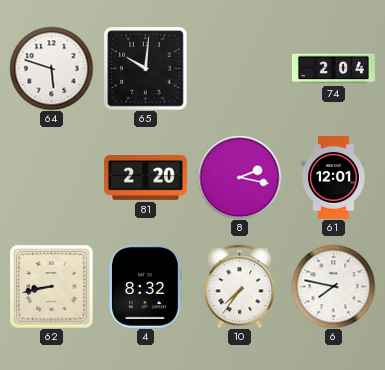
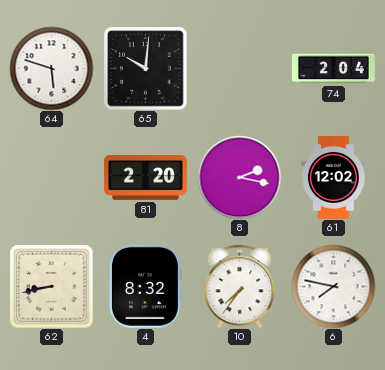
61: 12:01 -> 12:02
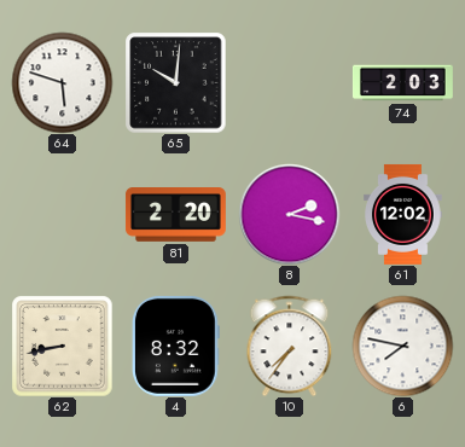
74: 2:04 -> 2:03
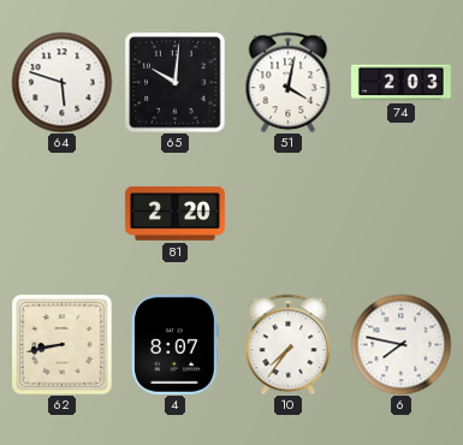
51: none -> 4:02
8: 2:17 -> none
61: 12:02 -> none
4: 8:32 -> 8:07
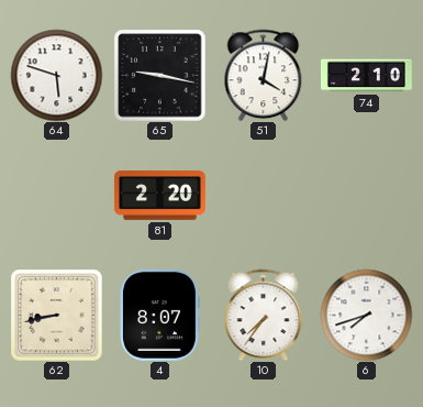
65: 10:01 -> 9:17
74: 2:03 -> 2:10
6: 7:47 -> 7:42
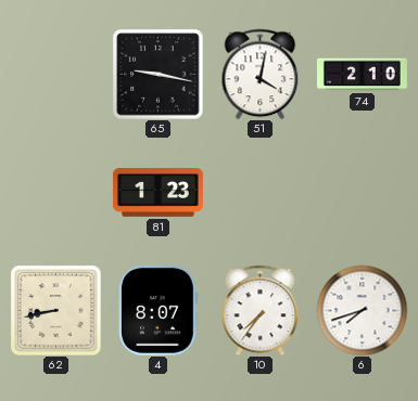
64: 5:48 -> none
81: 2:20 -> 1:23
